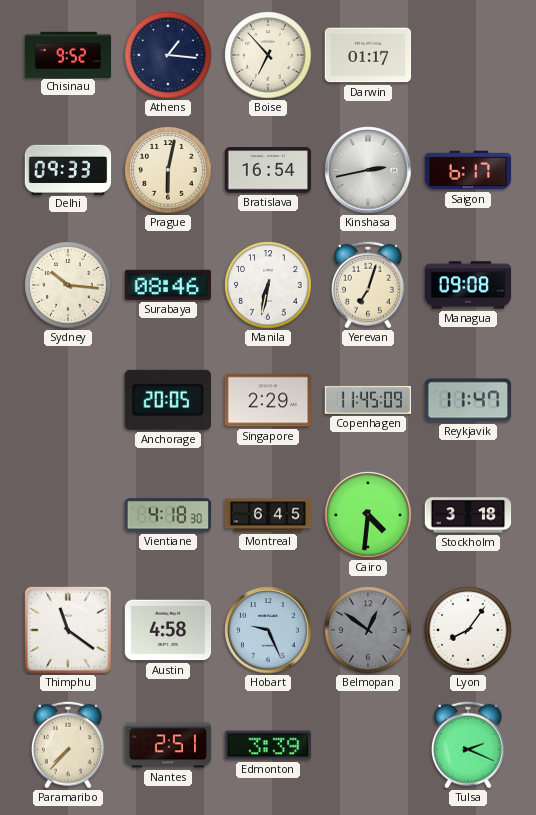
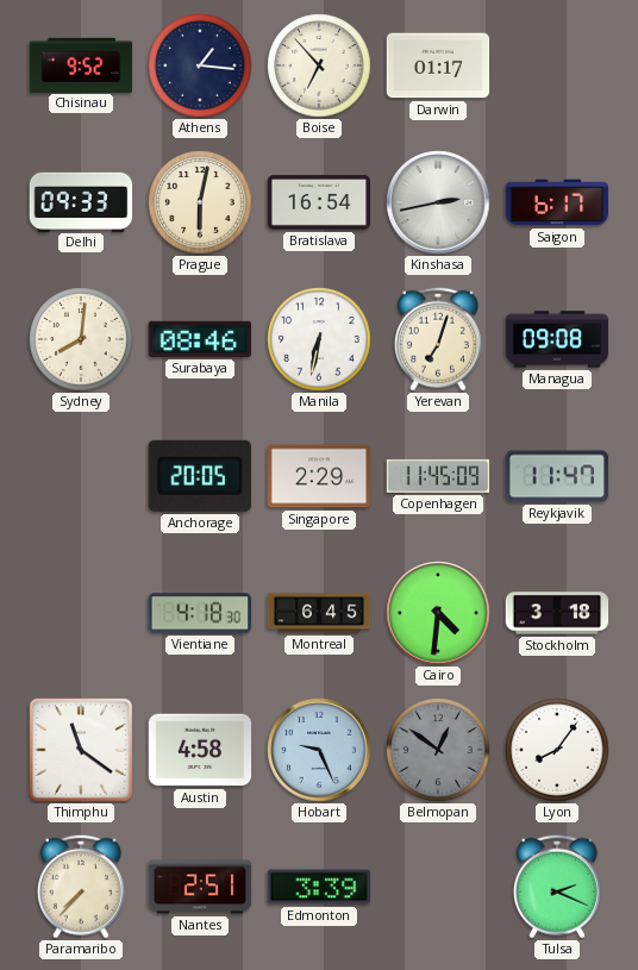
Sydney: 10:16 -> 8:01
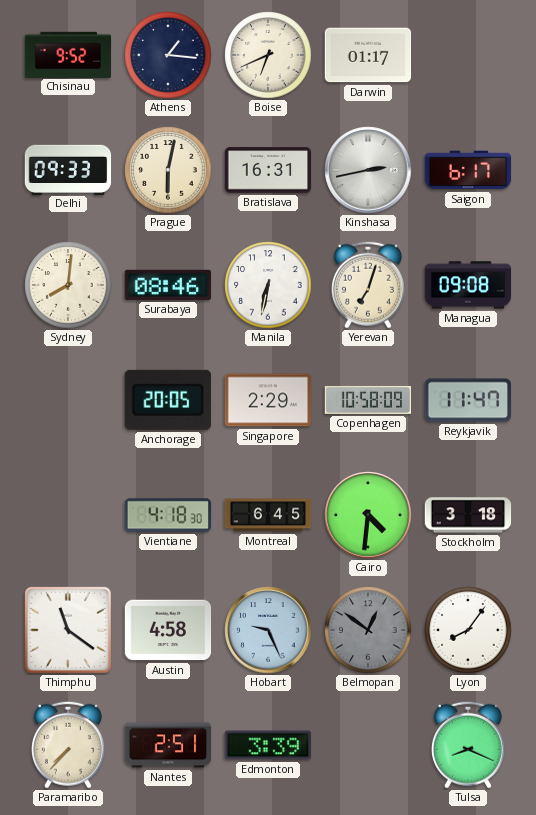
Boise: 6:53 -> 6:41
Bratislava: 16:54 -> 16:31
Copenhagen: 11:45 -> 10:58
Tulsa: 2:19 -> 8:19
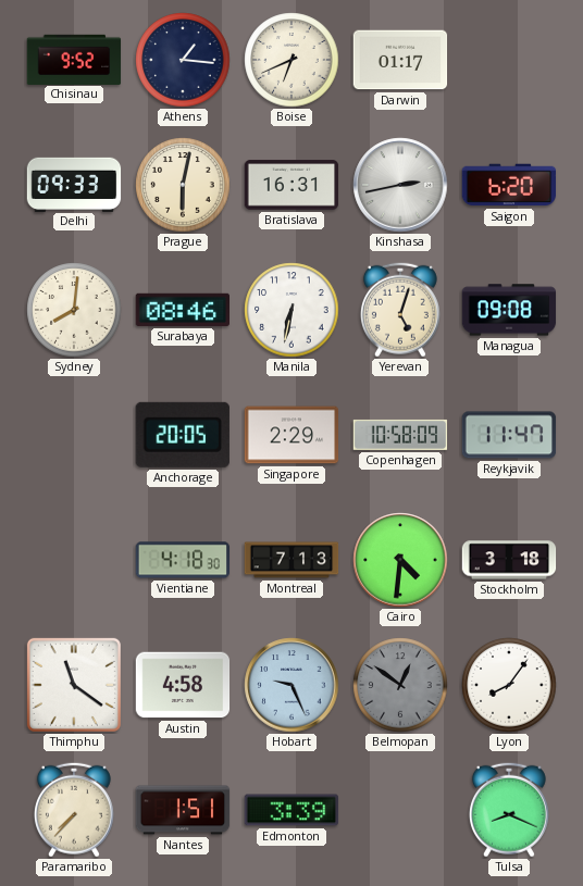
Saigon: 6:17 -> 6:20
Yerevan: 7:03 -> 5:03
Montreal: 6:45 -> 7:13
Nantes: 2:51 -> 1:51
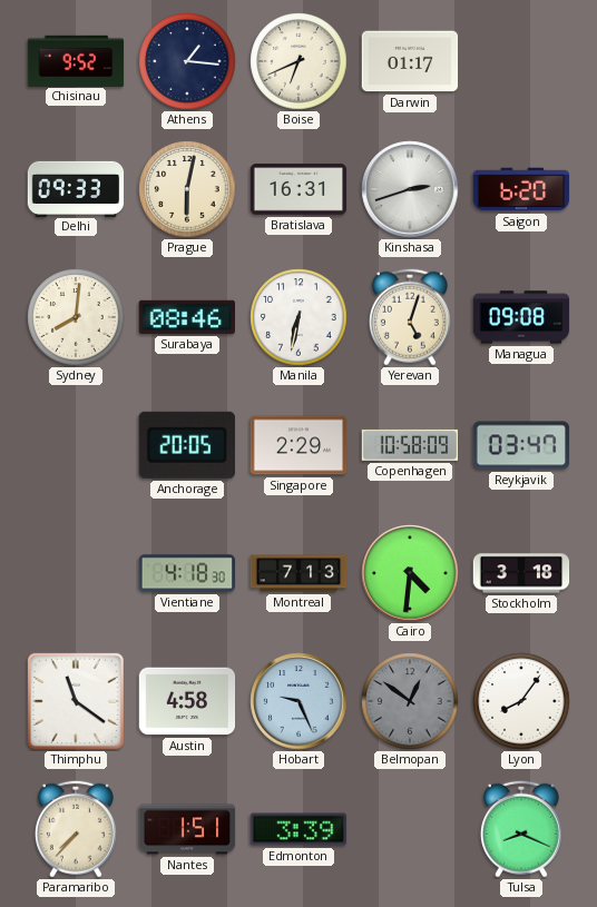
Kinshasa: 2:43 -> 2:42
Reykjavik: 11:47 -> 03:47
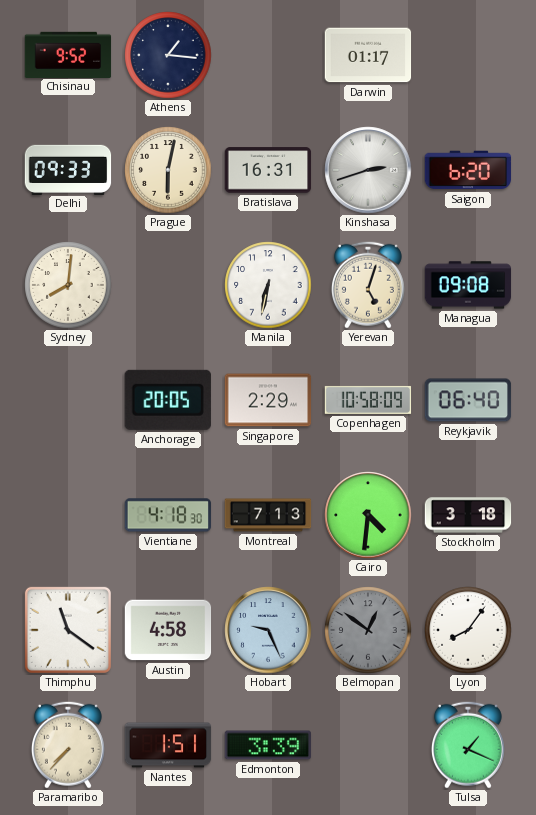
Boise: 6:41 -> none
Surabaya: 08:46 -> none
Reykjavik: 03:47 -> 06:40
Tulsa: 8:19 -> 1:19
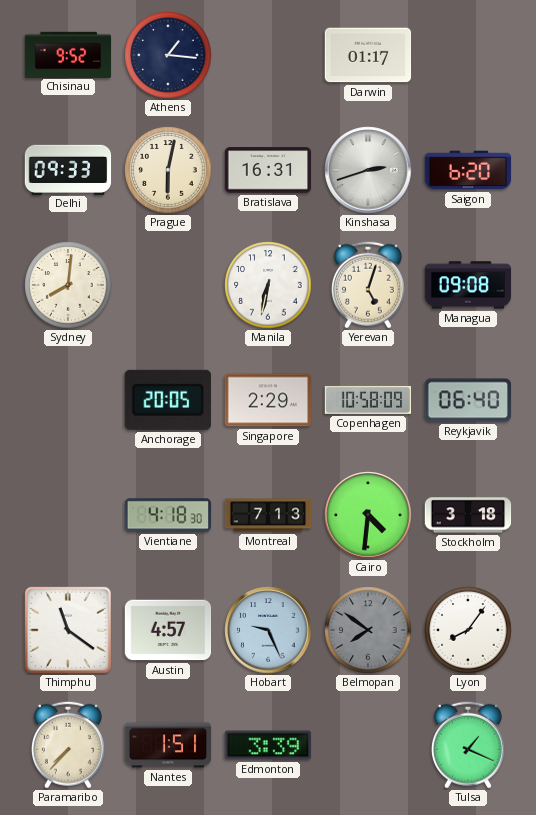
Austin: 4:58 -> 4:57
Belmopan: 12:51 -> 7:51
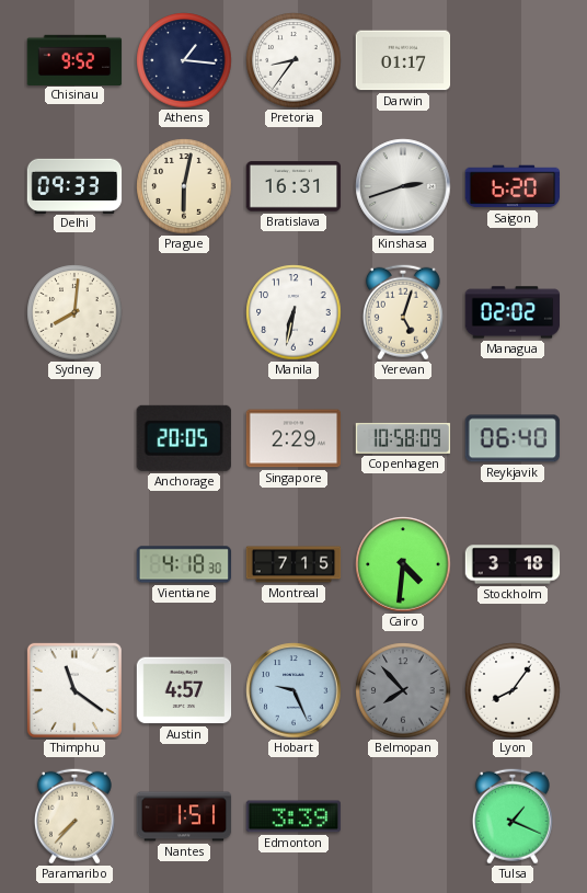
Pretoria: none -> 8:36
Managua: 09:08 -> 02:02
Montreal: 7:13 -> 7:15
Belmopan: 7:51 -> 7:53
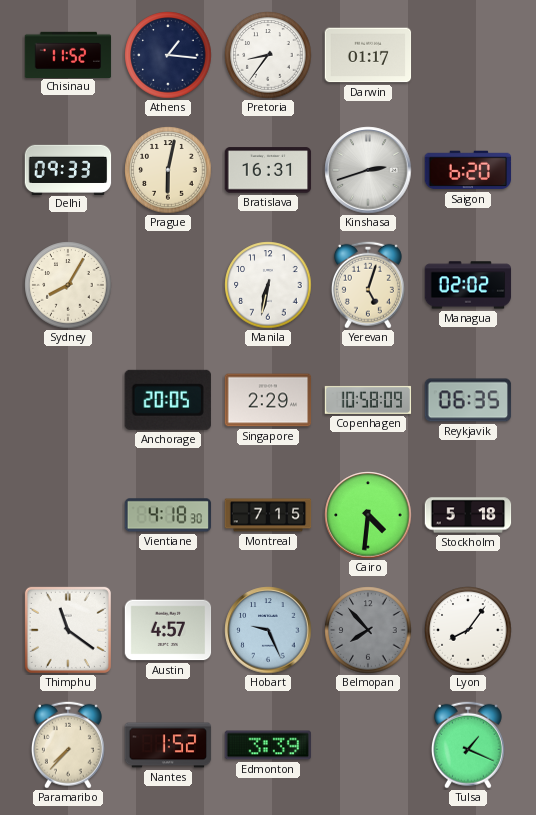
Chisinau: 9:52 -> 11:52
Sydney: 8:01 -> 8:05
Reykjavik: 06:40 -> 06:35
Stockholm: 3:18 -> 5:18
Nantes: 1:51 -> 1:52
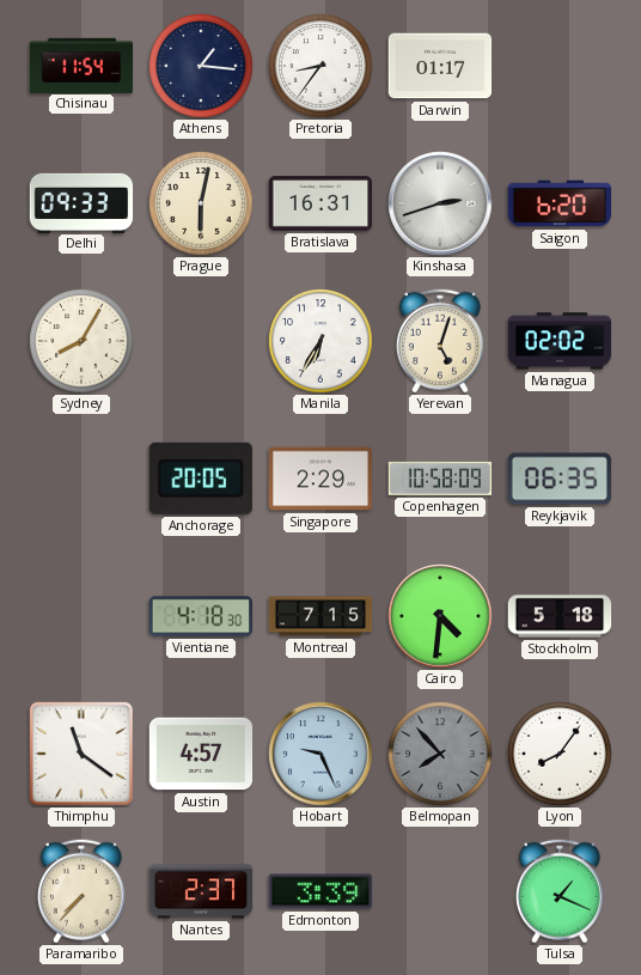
Chisinau: 11:52 -> 11:54
Manila: 6:32 -> 6:35
Nantes: 1:52 -> 2:37
